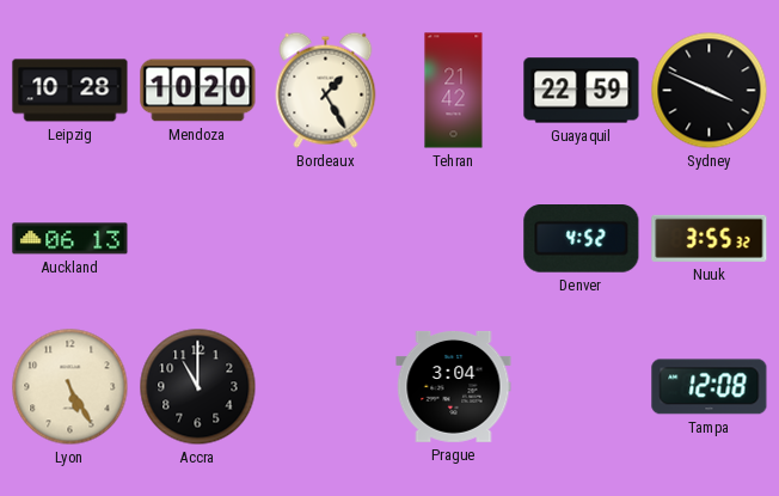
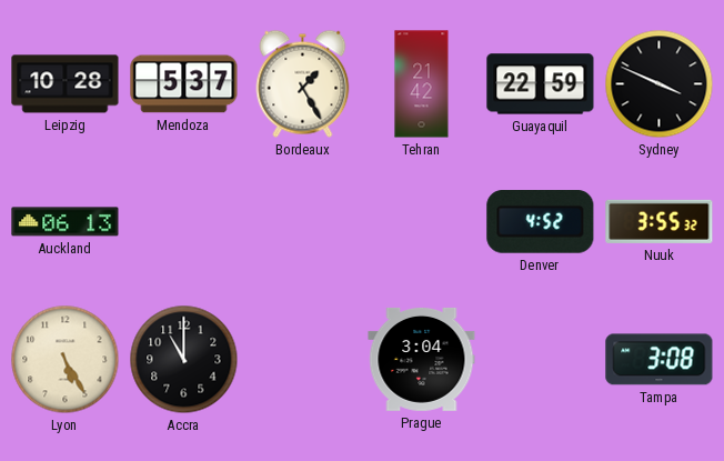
Mendoza: 10:20 -> 5:37
Tampa: 12:08 -> 3:08
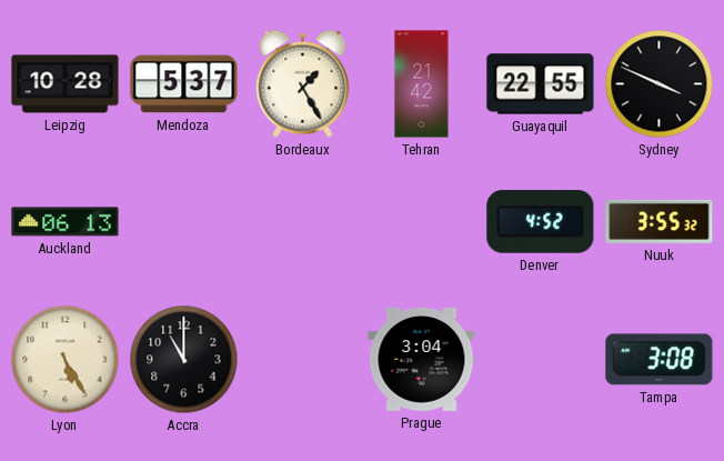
Guayaquil: 22:59 -> 22:55
